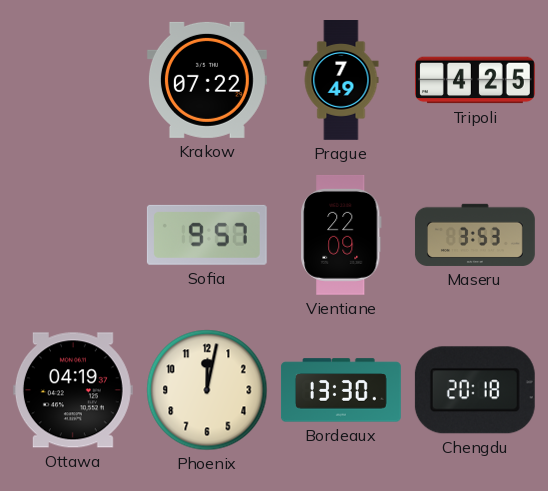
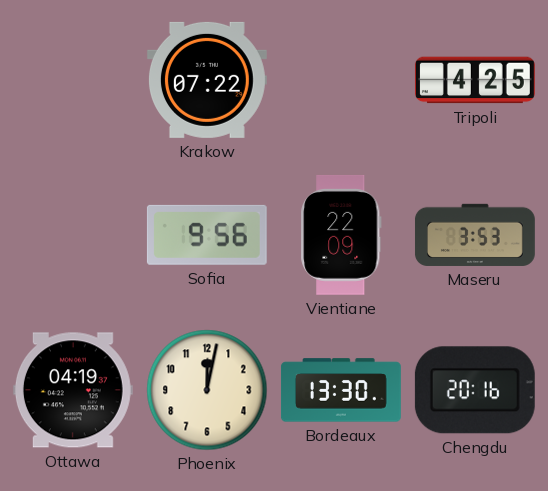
Prague: 7:49 -> none
Sofia: 9:57 -> 9:56
Chengdu: 20:18 -> 20:16
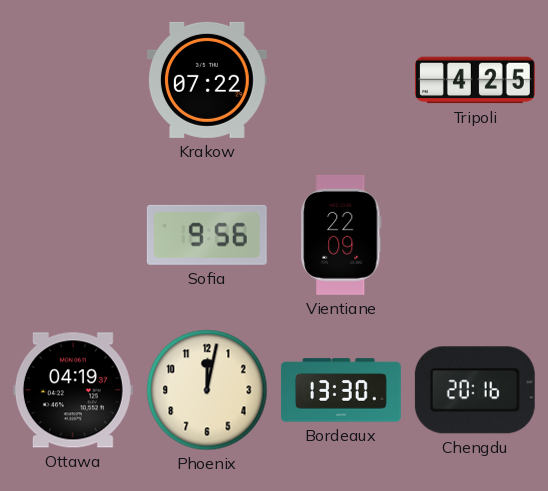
Maseru: 3:53 -> none
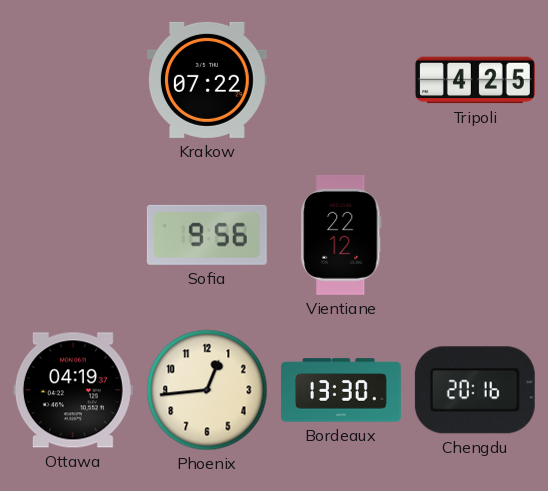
Vientiane: 22:09 -> 22:12
Phoenix: 12:02 -> 12:44
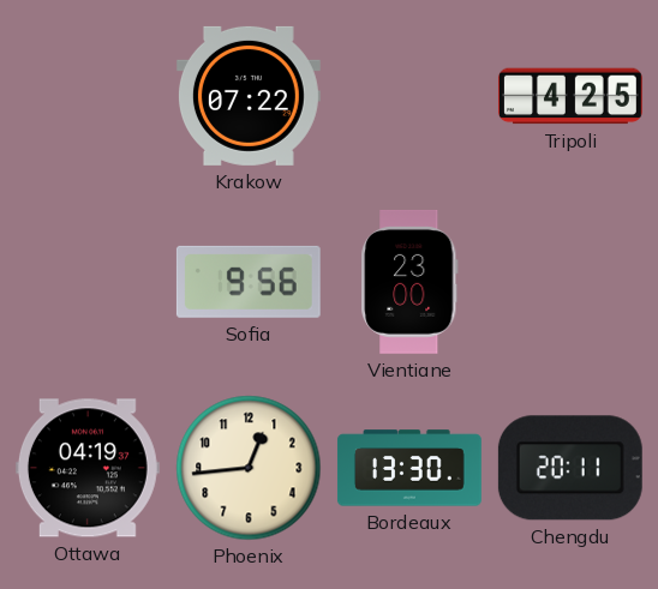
Vientiane: 22:12 -> 23:00
Chengdu: 20:16 -> 20:11
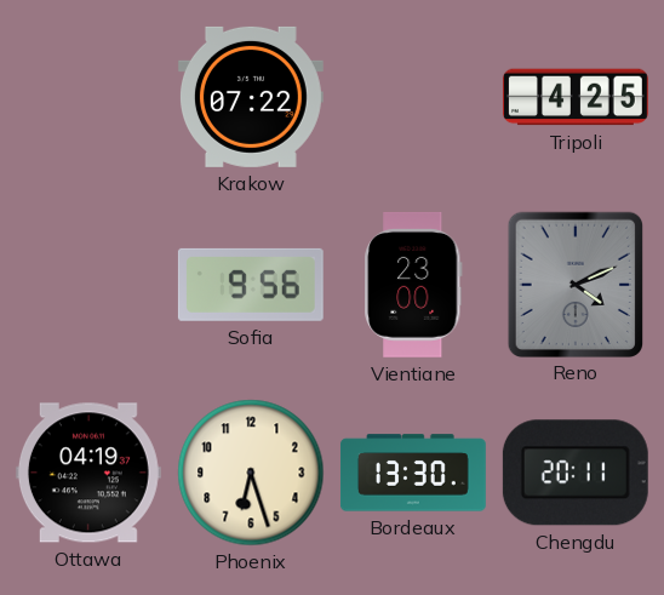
Reno: none -> 4:11
Phoenix: 12:44 -> 6:27
